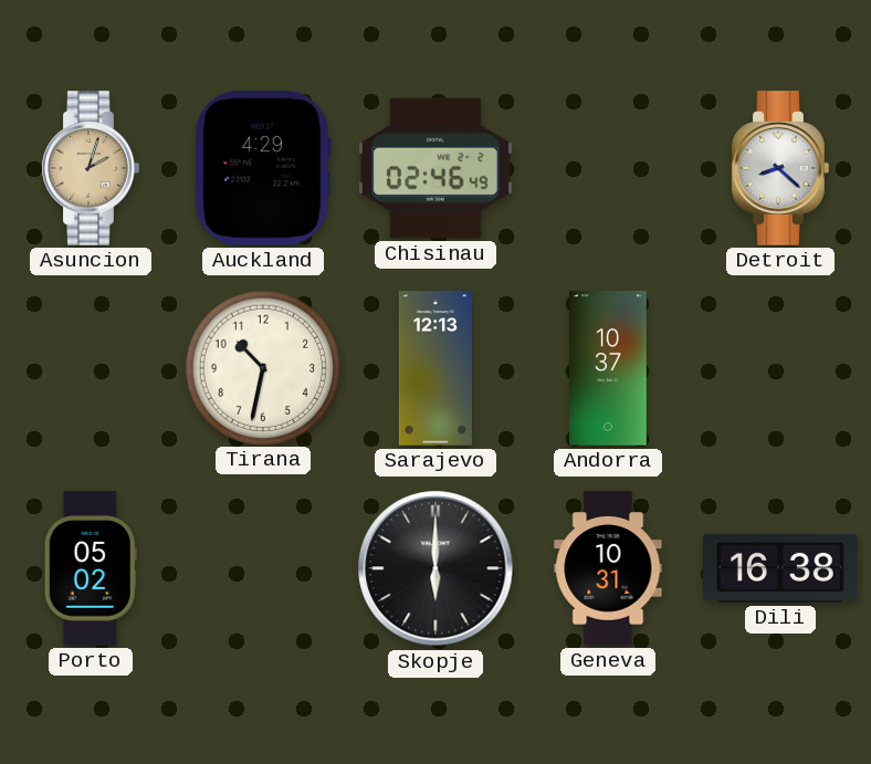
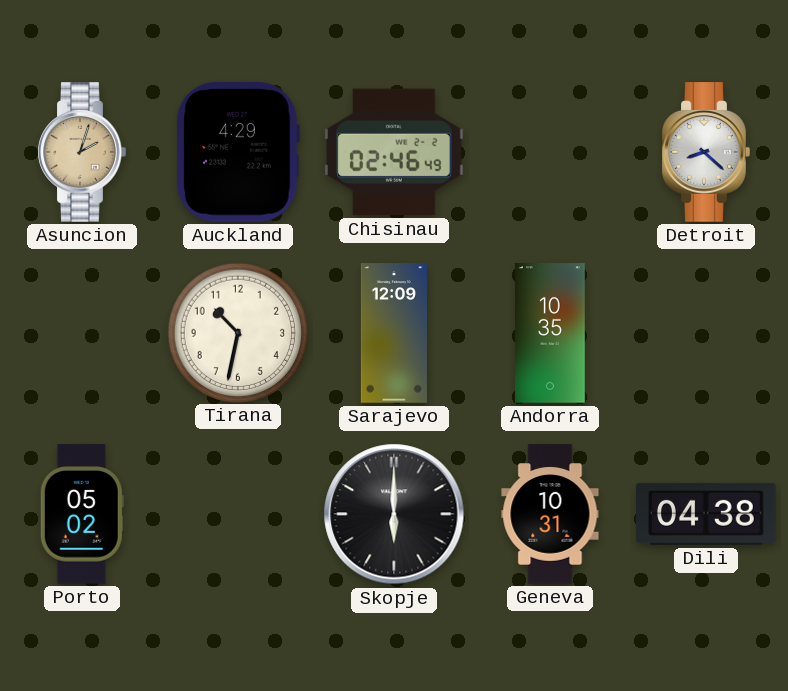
Sarajevo: 12:13 -> 12:09
Andorra: 10:37 -> 10:35
Dili: 16:38 -> 04:38
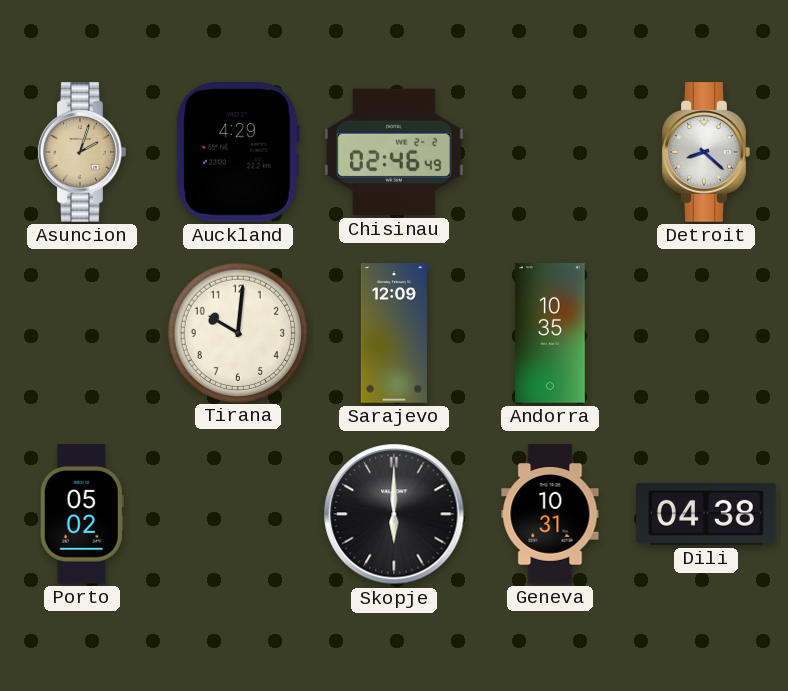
Tirana: 10:32 -> 10:01
